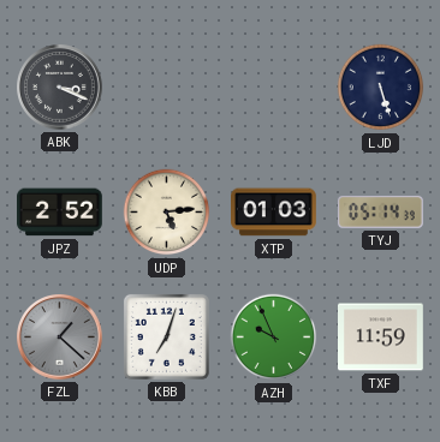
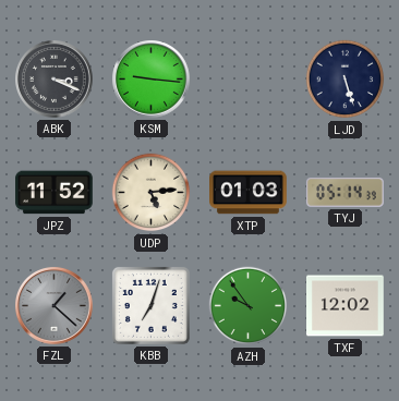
KSM: none -> 9:16
JPZ: 2:52 -> 11:52
AZH: 9:56 -> 9:54
TXF: 11:59 -> 12:02
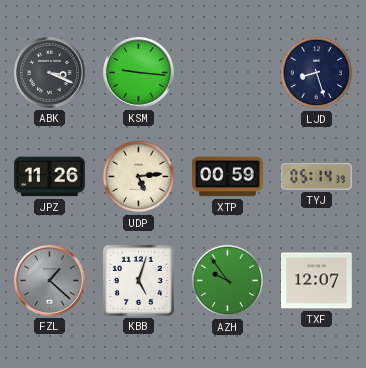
LJD: 5:27 -> 8:27
JPZ: 11:52 -> 11:26
XTP: 01:03 -> 00:59
KBB: 7:03 -> 5:03
TXF: 12:02 -> 12:07
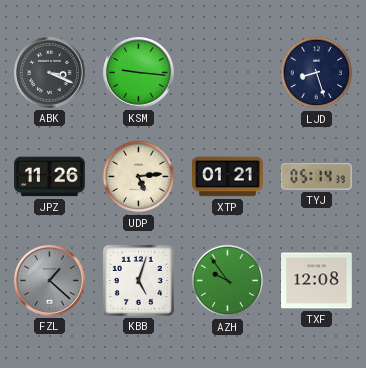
XTP: 00:59 -> 01:21
TXF: 12:07 -> 12:08
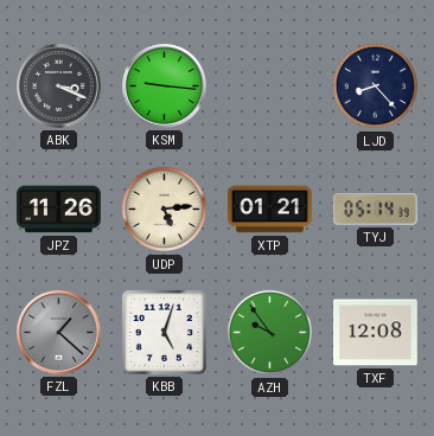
LJD: 8:27 -> 8:23
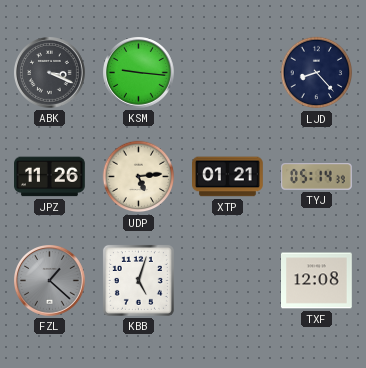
AZH: 9:54 -> none
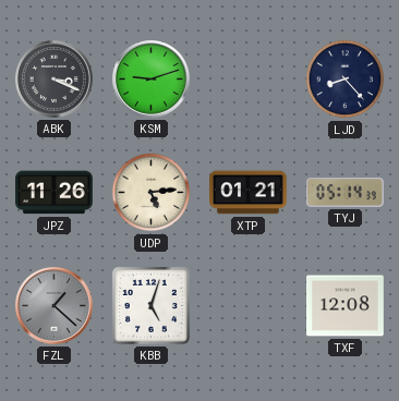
KSM: 9:16 -> 9:12
